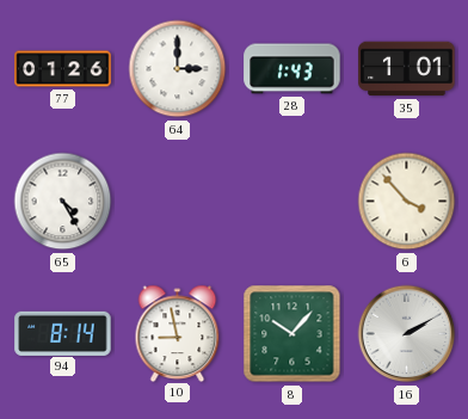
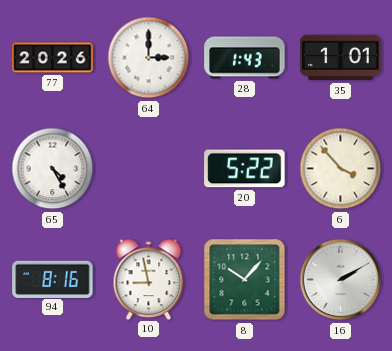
77: 01:26 -> 20:26
20: none -> 5:22
94: 8:14 -> 8:16
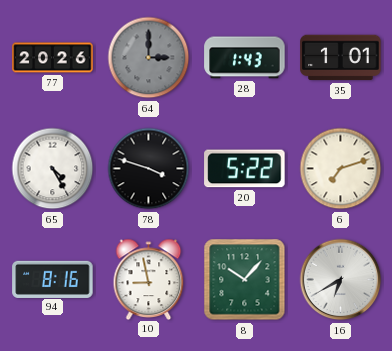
64 dial: white -> grey
78: none -> 3:48
6: 3:53 -> 7:12
16: 2:10 -> 6:40
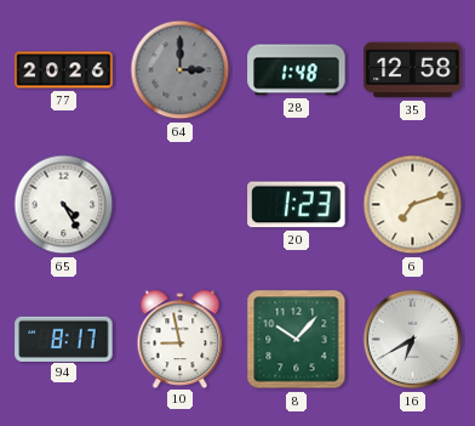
28: 1:43 -> 1:48
35: 1:01 -> 12:58
78: 3:48 -> none
20: 5:22 -> 1:23
94: 8:16 -> 8:17
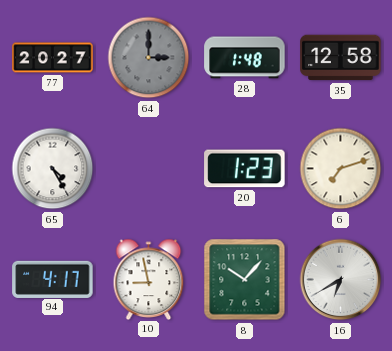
77: 20:26 -> 20:27
94: 8:17 -> 4:17
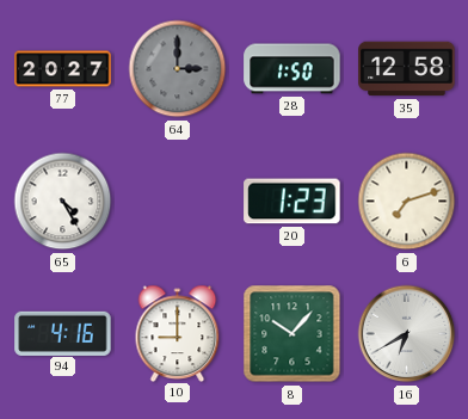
28: 1:48 -> 1:50
94: 4:17 -> 4:16
10: 8:58 -> 9:00
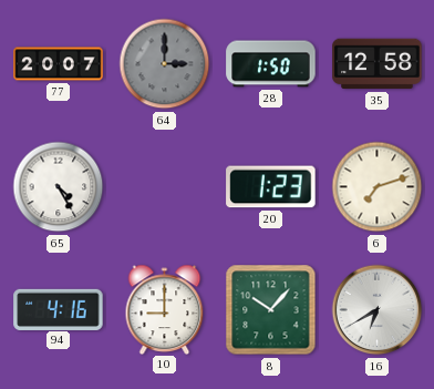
77: 20:27 -> 20:07
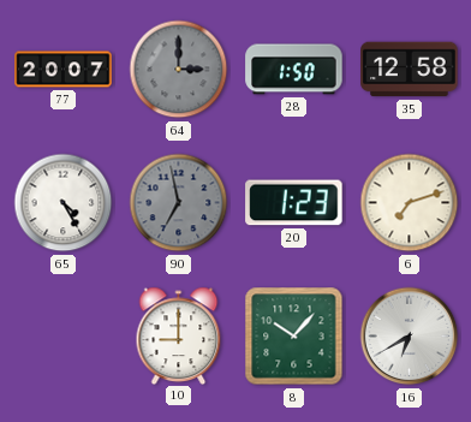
90: none -> 6:58
94: 4:16 -> none
